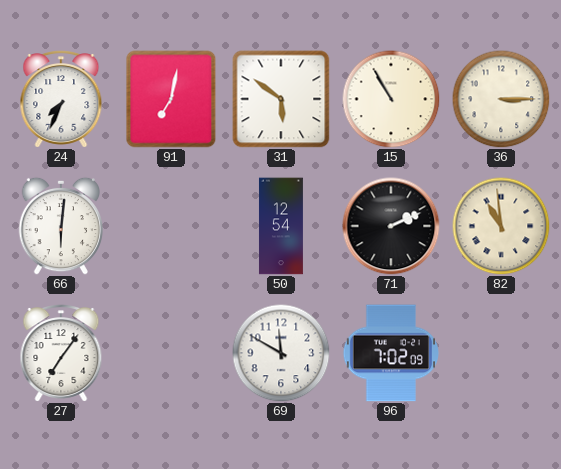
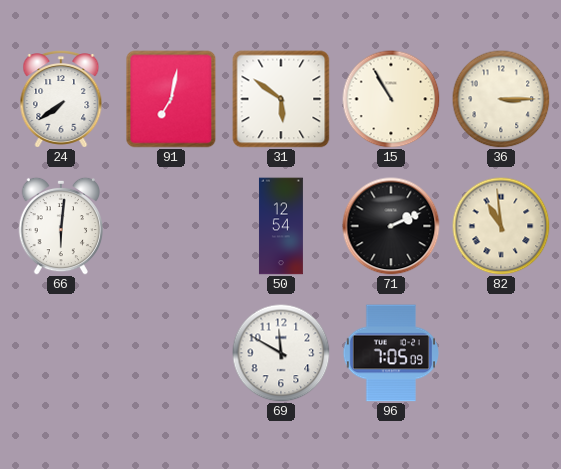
24: 7:34 -> 7:39
27: 7:06 -> none
96: 7:02 -> 7:05
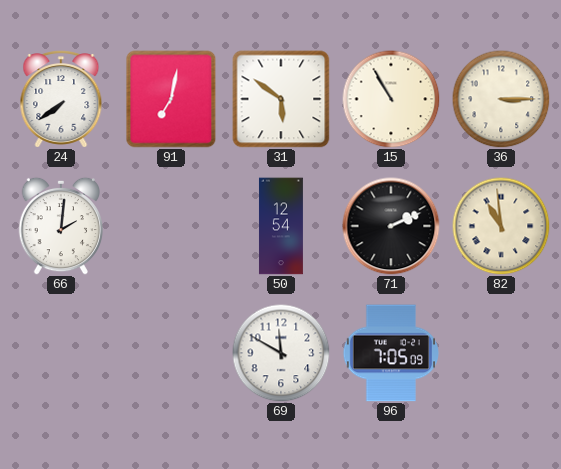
66: 6:01 -> 2:01
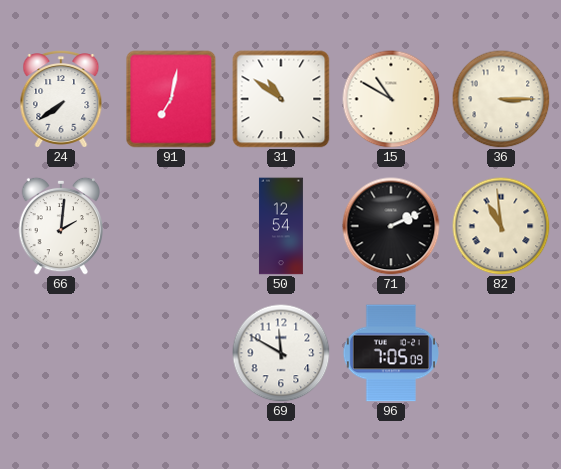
31: 5:51 -> 10:51
15: 10:55 -> 10:50
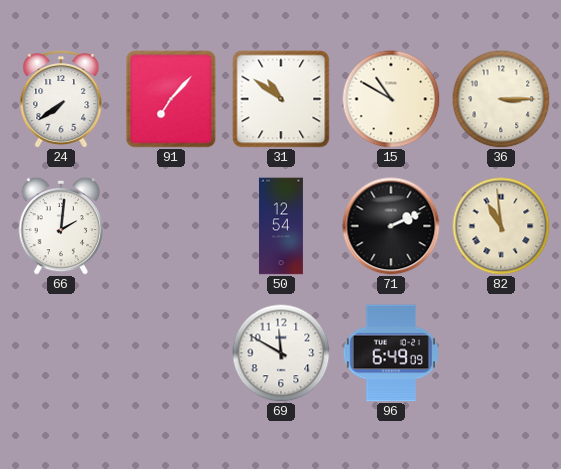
91: 7:02 -> 7:07
96: 7:05 -> 6:49
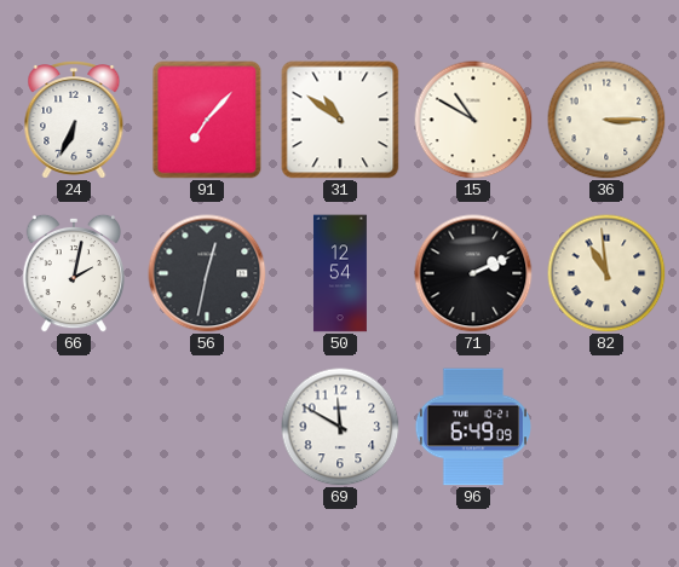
24: 7:39 -> 6:34
66: 2:01 -> 2:02
56: none -> 12:32
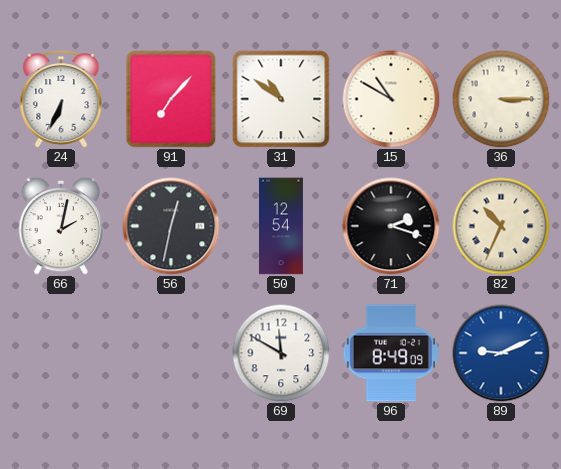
71: 2:11 -> 2:18
82: 10:59 -> 10:34
96: 6:49 -> 8:49
89: none -> 9:11
